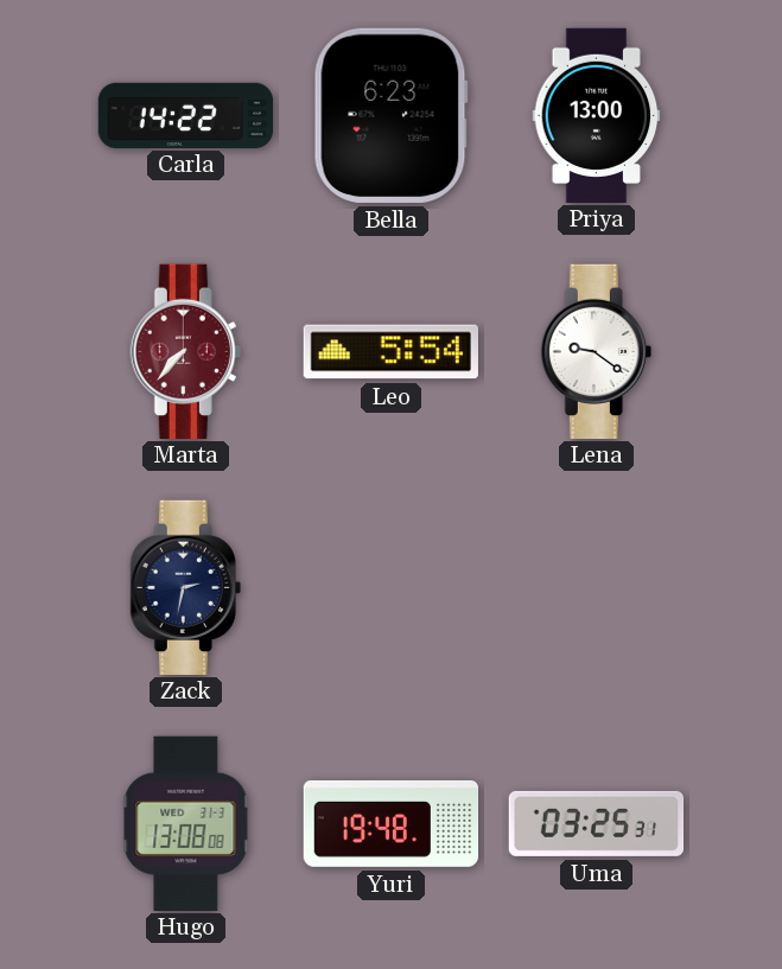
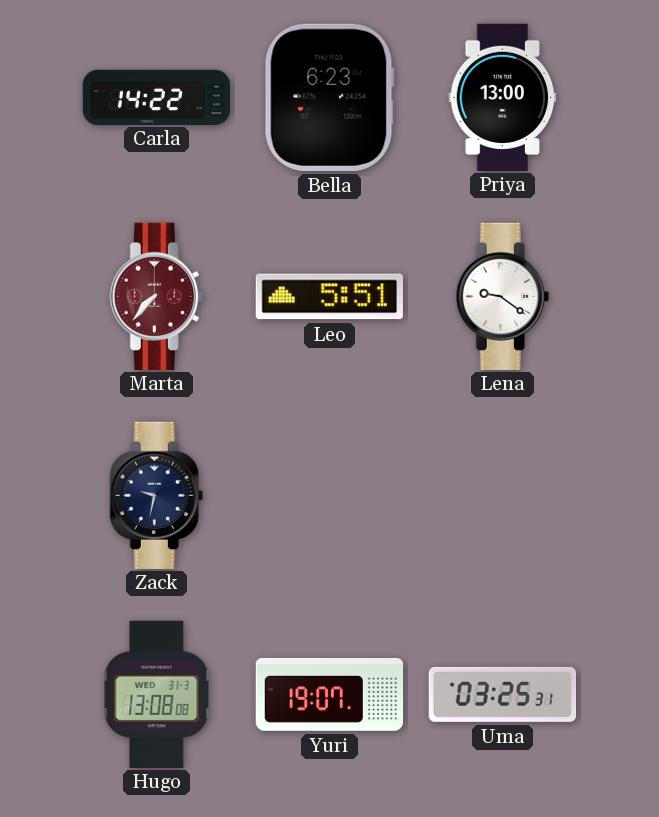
Leo: 5:54 -> 5:51
Zack: 2:32 -> 9:32
Yuri: 19:48 -> 19:07
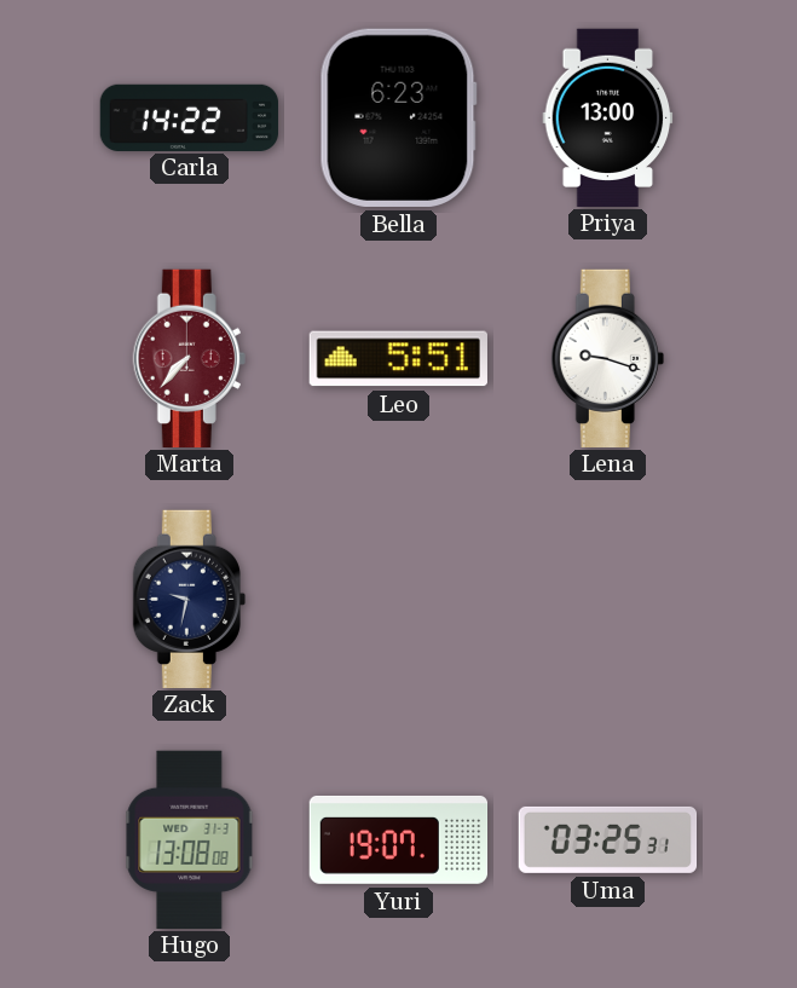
Lena: 9:21 -> 9:18
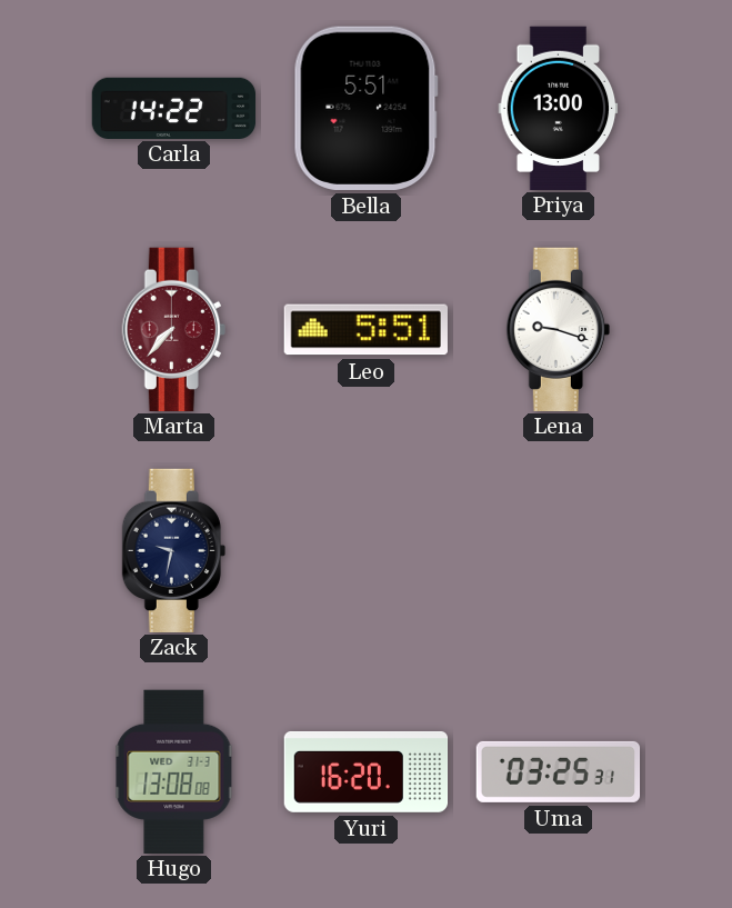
Bella: 6:23 -> 5:51
Yuri: 19:07 -> 16:20
